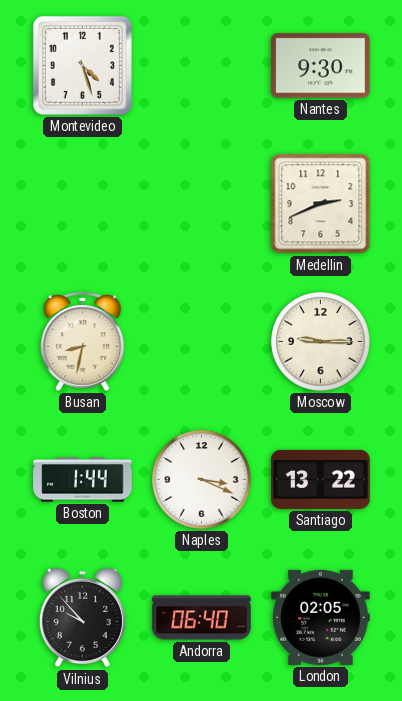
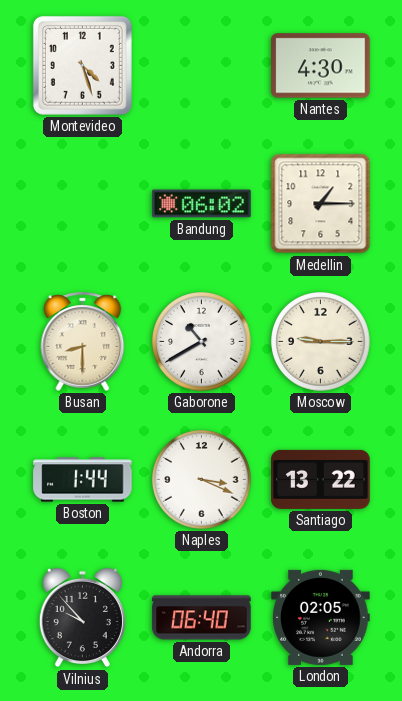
Nantes: 9:30 -> 4:30
Bandung: none -> 06:02
Medellin: 2:41 -> 1:15
Busan: 8:32 -> 8:30
Gaborone: none -> 10:40
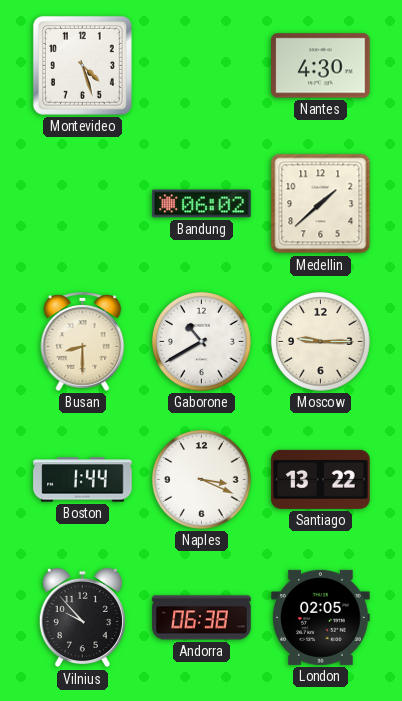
Medellin: 1:15 -> 1:38
Andorra: 06:40 -> 06:38
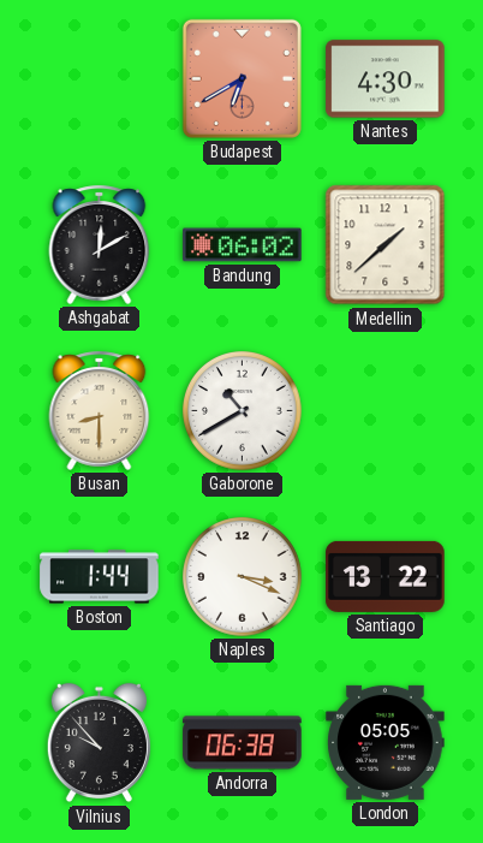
Montevideo: 4:27 -> none
Budapest: none -> 6:40
Ashgabat: none -> 12:10
Moscow: 9:15 -> none
London: 02:05 -> 05:05
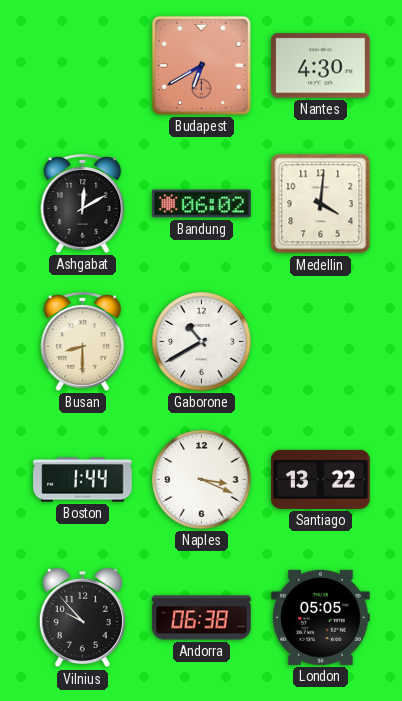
Medellin: 1:38 -> 4:01
